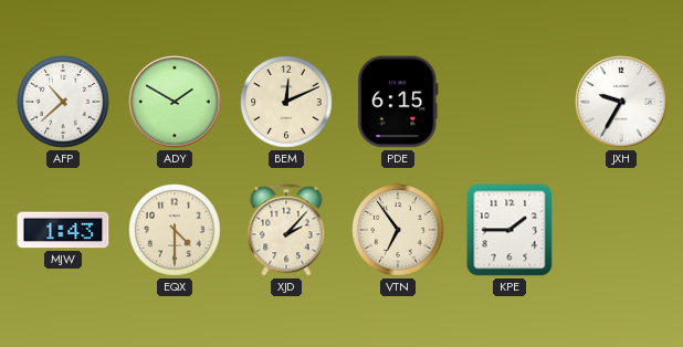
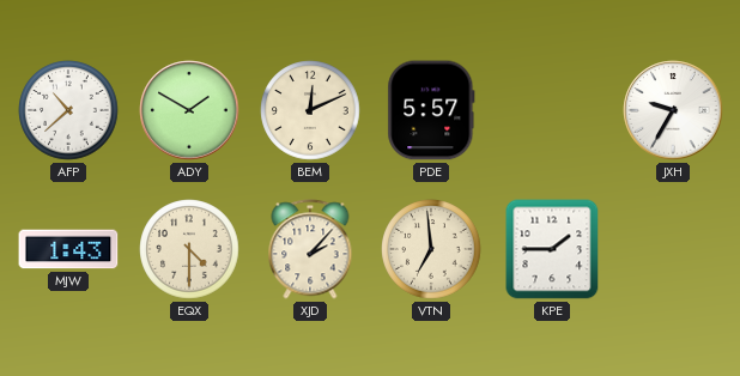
PDE: 6:15 -> 5:57
VTN: 6:54 -> 6:59
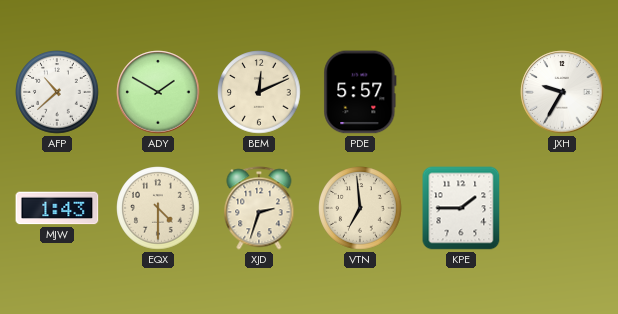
XJD: 2:07 -> 2:33
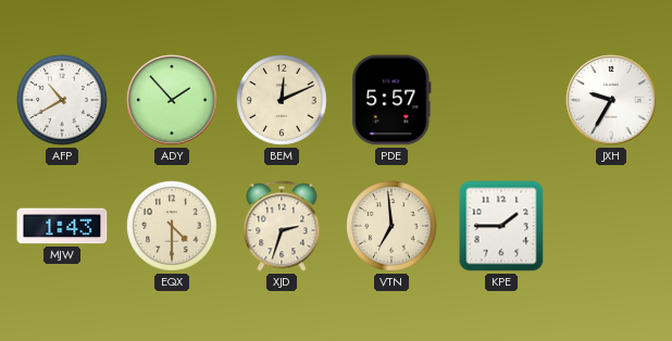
AFP: 10:38 -> 10:40
ADY: 1:50 -> 1:53
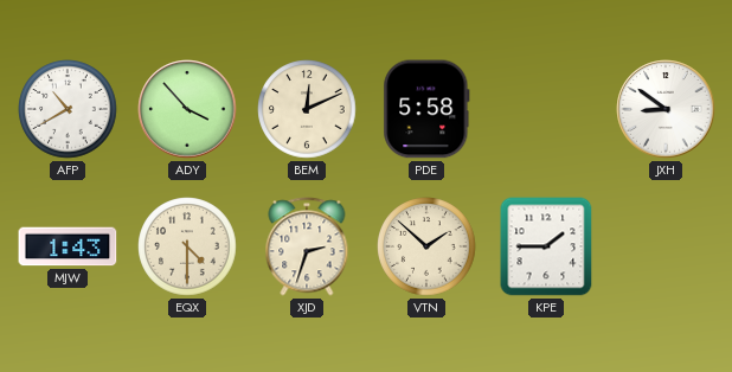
ADY: 1:53 -> 3:53
PDE: 5:57 -> 5:58
JXH: 9:35 -> 8:51
VTN: 6:59 -> 1:52
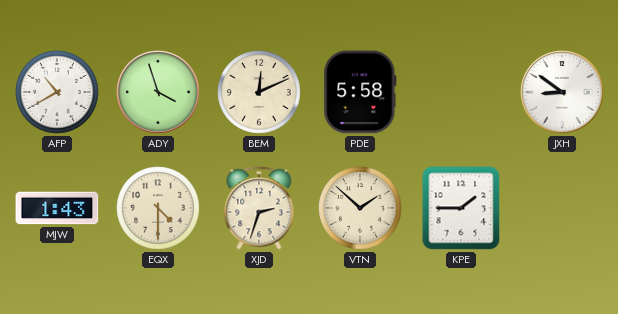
ADY: 3:53 -> 3:57
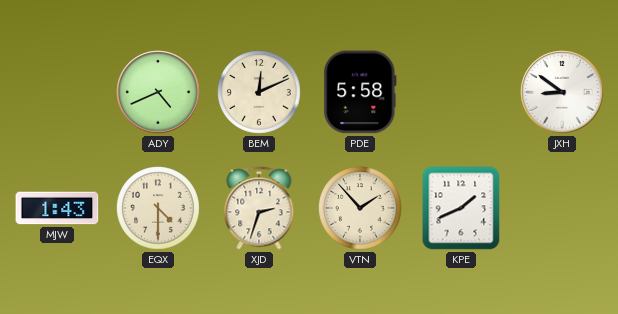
AFP: 10:40 -> none
ADY: 3:57 -> 4:41
VTN: 1:52 -> 1:53
KPE: 1:45 -> 1:41
